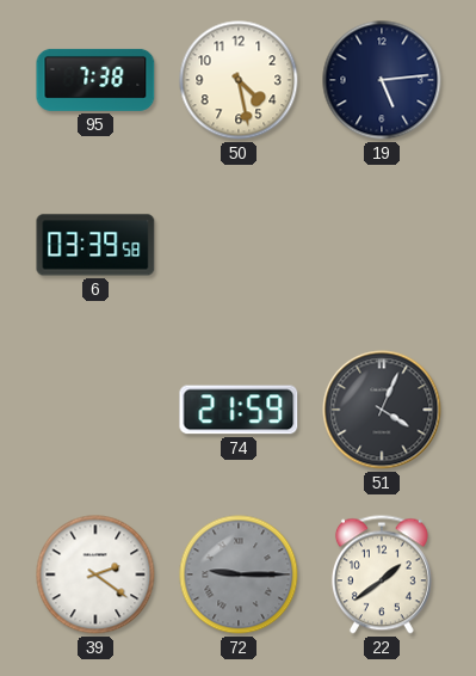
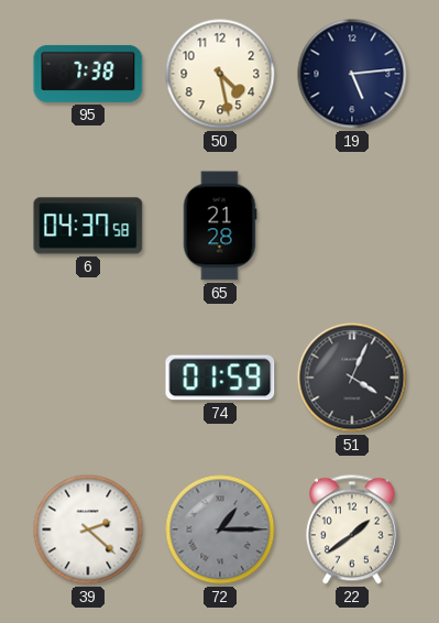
6: 03:39 -> 04:37
65: none -> 21:28
74: 21:59 -> 01:59
39: 2:21 -> 2:22
72: 9:15 -> 1:15
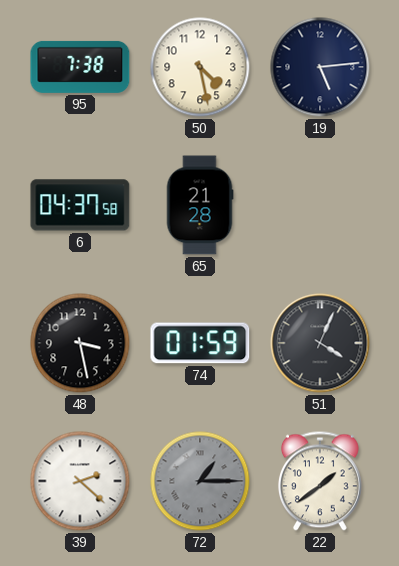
48: none -> 3:28
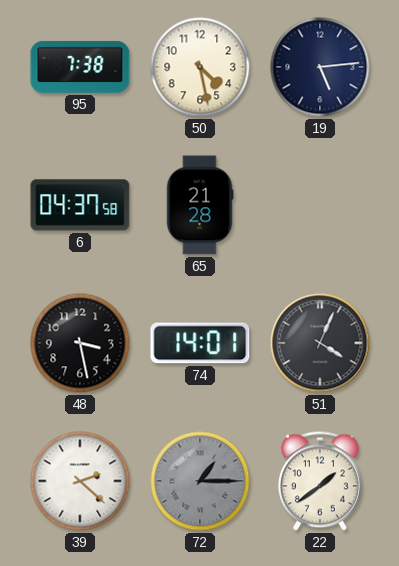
74: 01:59 -> 14:01
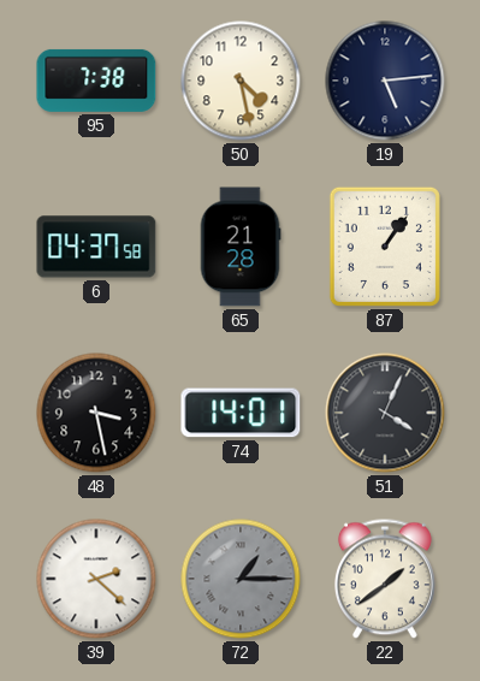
87: none -> 1:06
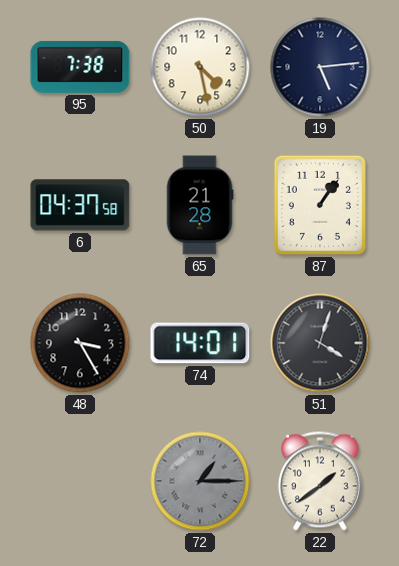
48: 3:28 -> 3:25
51: 4:04 -> 4:03
39: 2:22 -> none
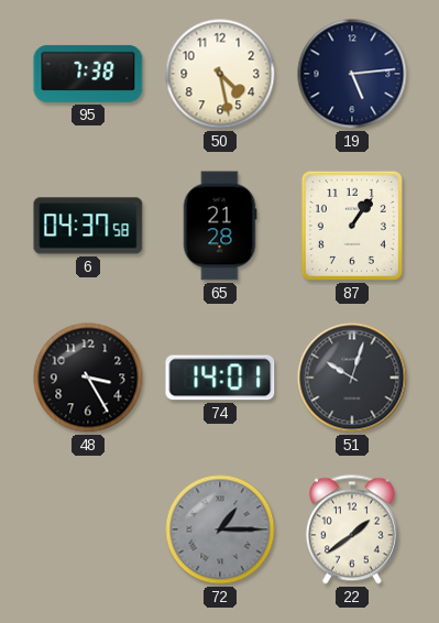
51: 4:03 -> 10:03
